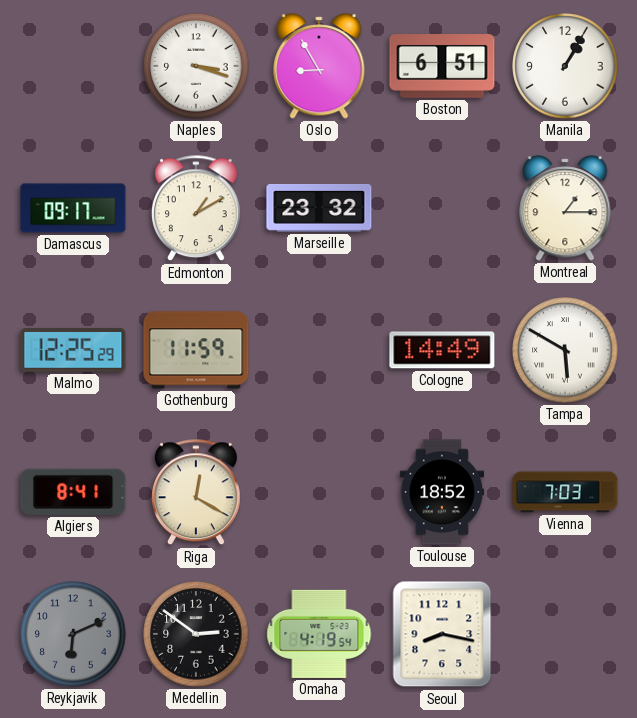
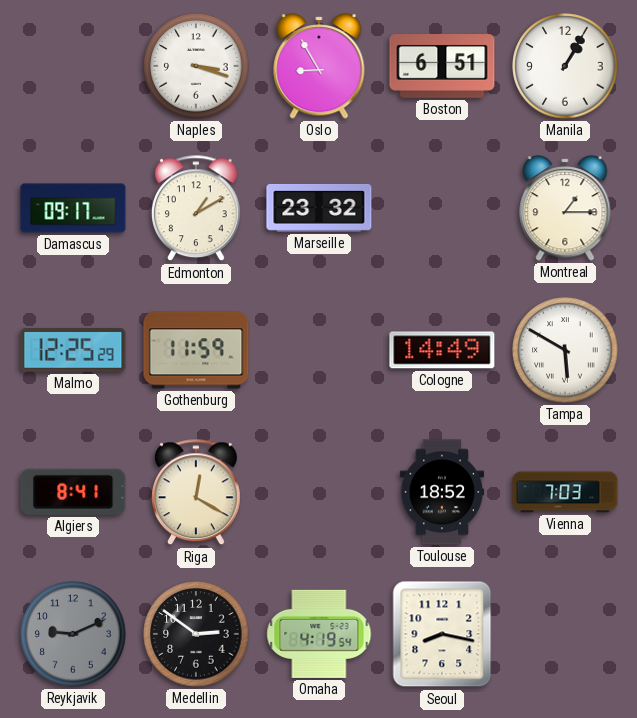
Reykjavik: 6:11 -> 9:11
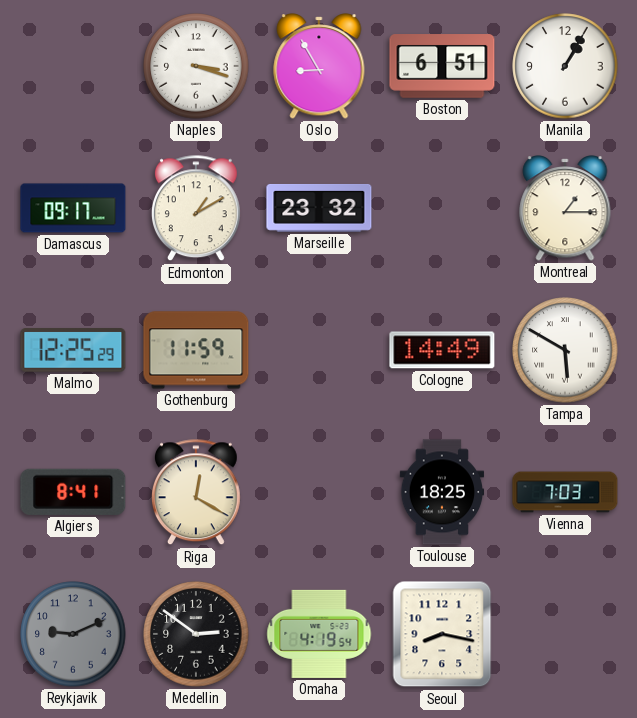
Toulouse: 18:52 -> 18:25
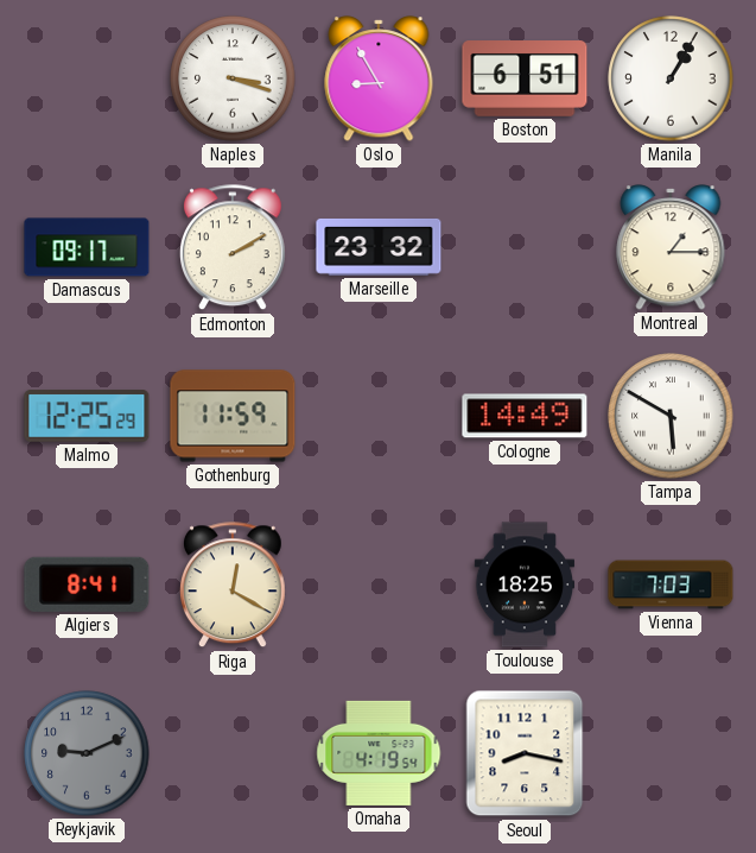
Edmonton: 1:10 -> 2:10
Medellin: 2:51 -> none
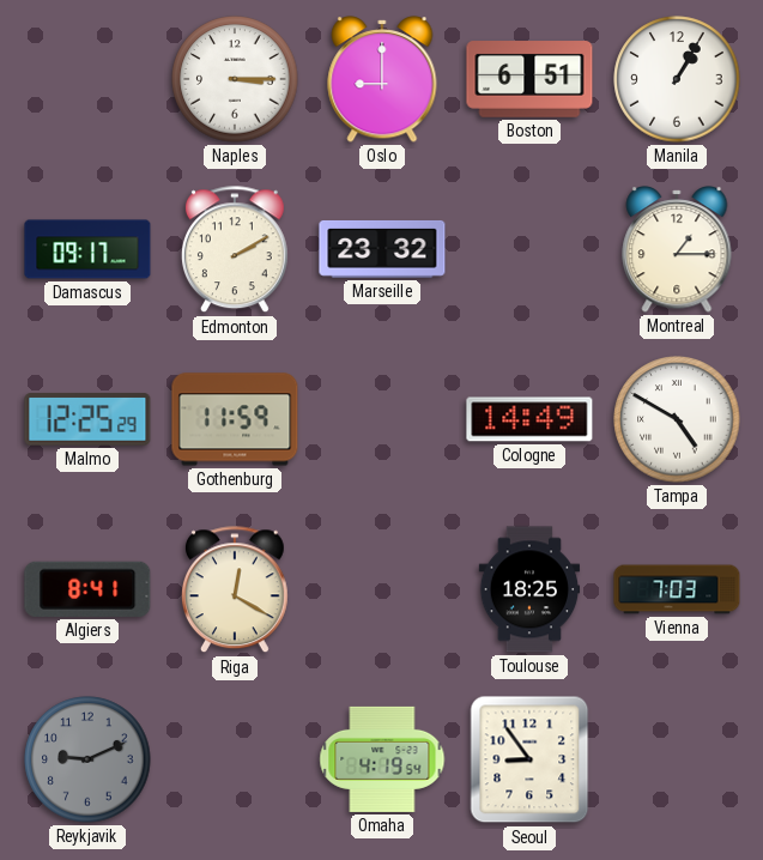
Naples: 3:18 -> 3:15
Oslo: 8:55 -> 9:00
Tampa: 5:50 -> 4:50
Seoul: 8:17 -> 8:54
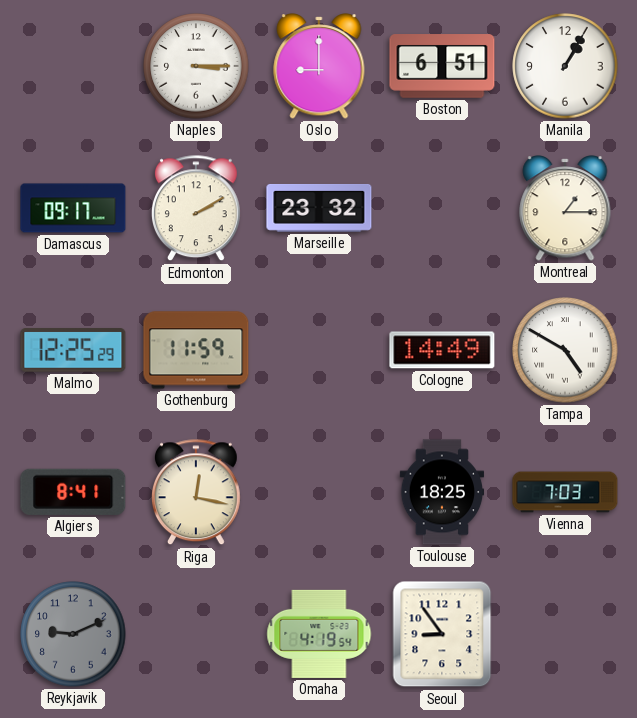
Riga: 12:20 -> 12:17
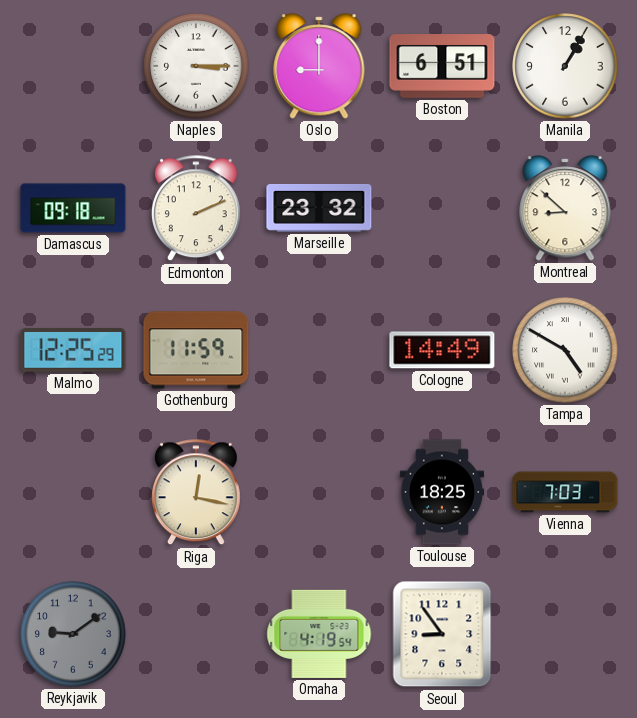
Damascus: 09:17 -> 09:18
Edmonton: 2:10 -> 2:11
Montreal: 1:15 -> 8:52
Algiers: 8:41 -> none
Reykjavik: 9:11 -> 9:09
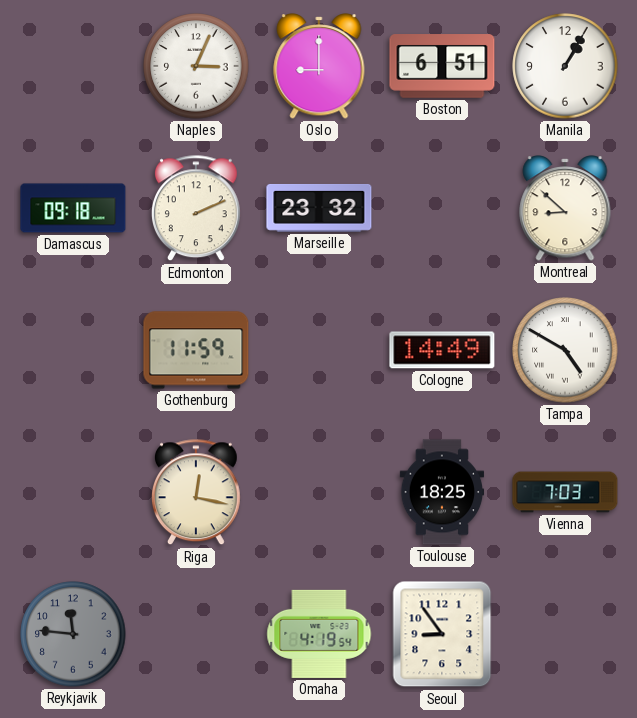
Naples: 3:15 -> 3:04
Malmo: 12:25 -> none
Reykjavik: 9:09 -> 11:46
